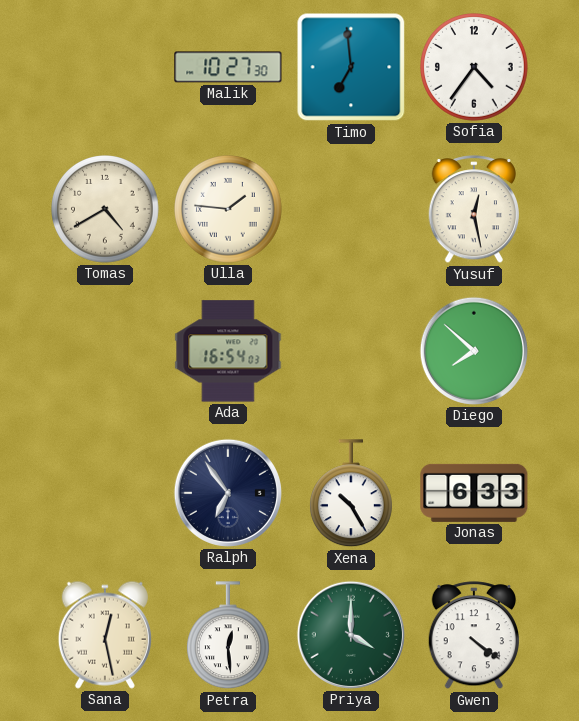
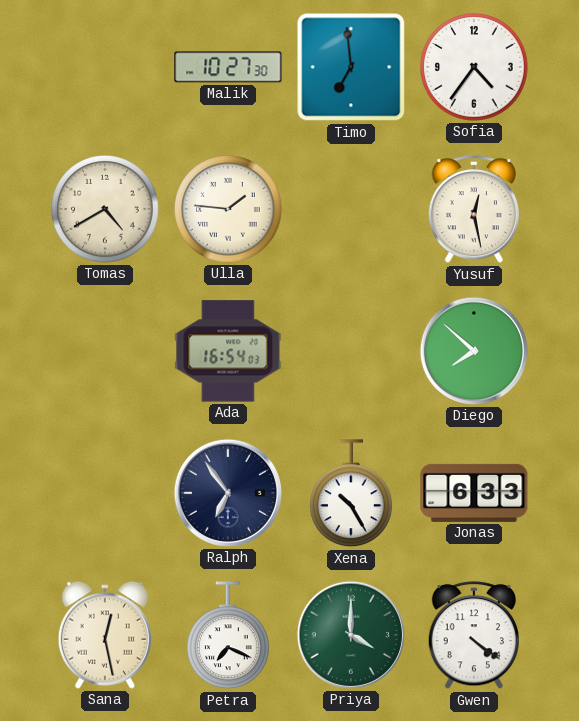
Petra: 12:29 -> 7:19
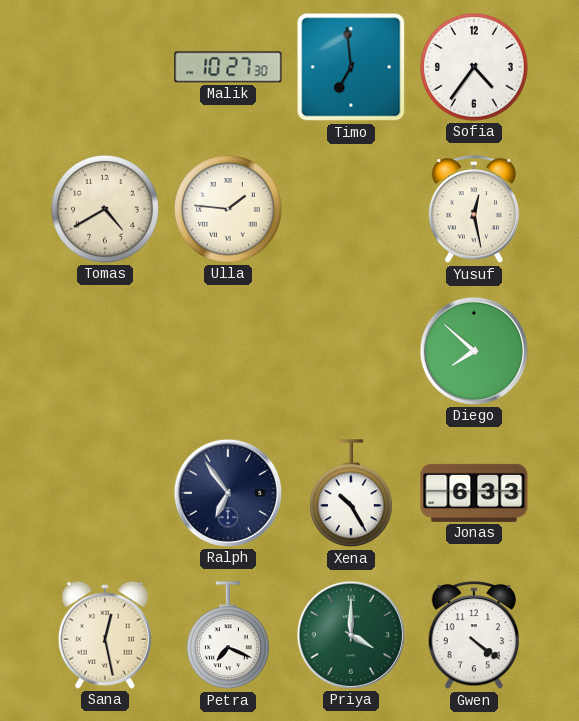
Ada: 16:54 -> none
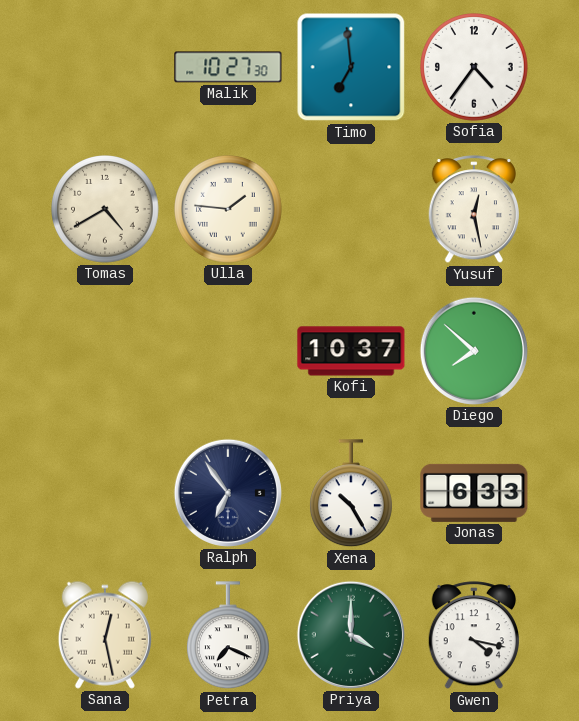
Kofi: none -> 10:37
Gwen: 4:21 -> 4:17
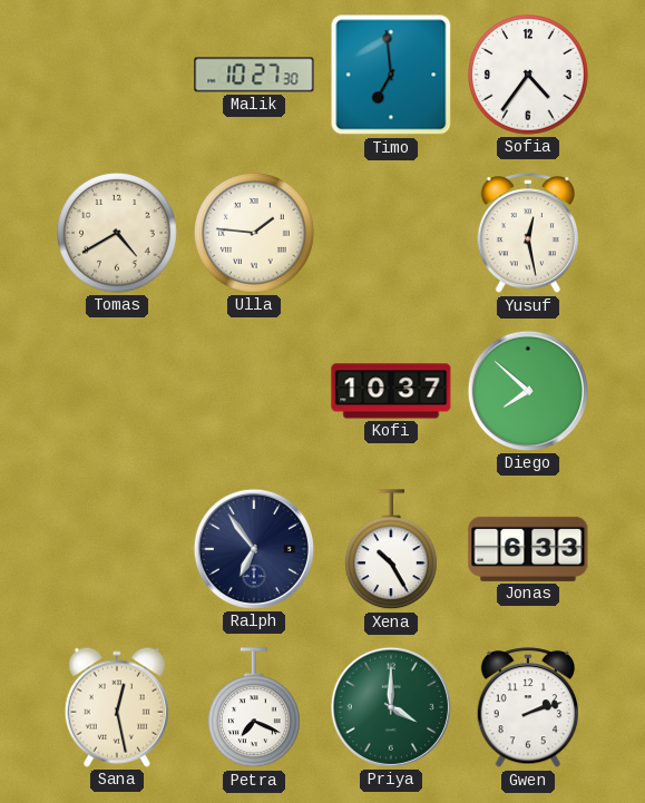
Gwen: 4:17 -> 2:12
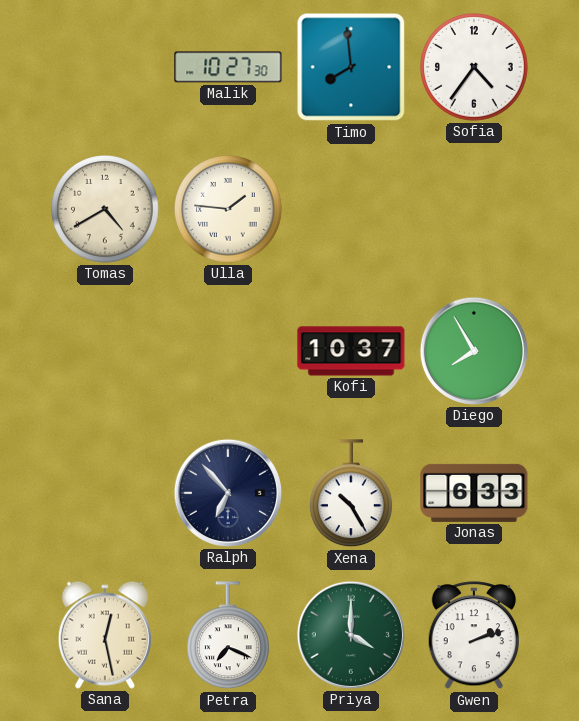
Timo: 6:59 -> 7:59
Yusuf: 12:28 -> none
Diego: 7:52 -> 7:55
Ralph: 6:54 -> 6:53
